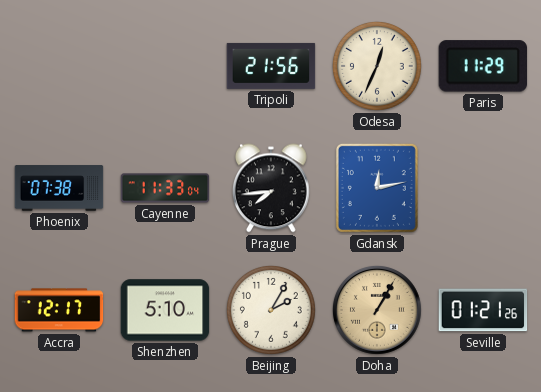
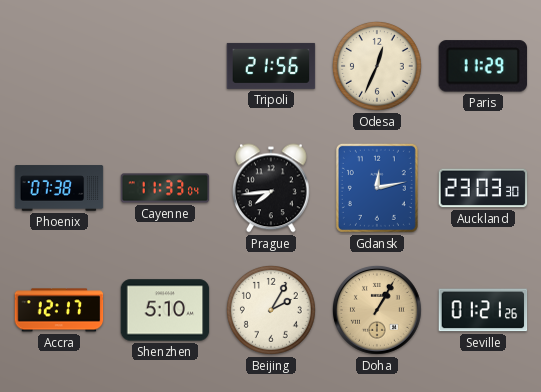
Auckland: none -> 23:03
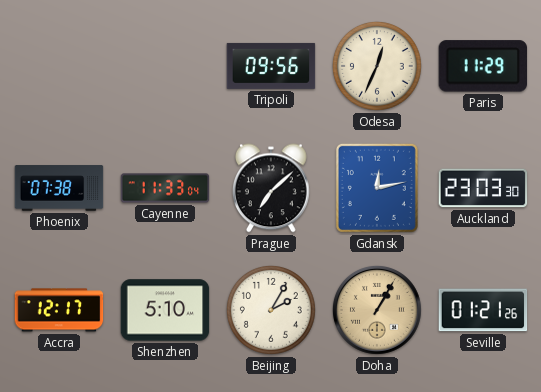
Tripoli: 21:56 -> 09:56
Prague: 7:44 -> 7:08
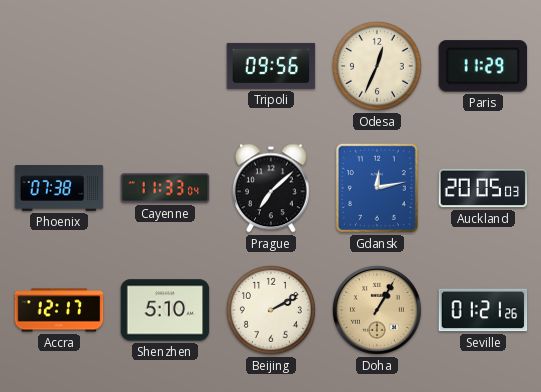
Auckland: 23:03 -> 20:05
Beijing: 2:05 -> 2:10
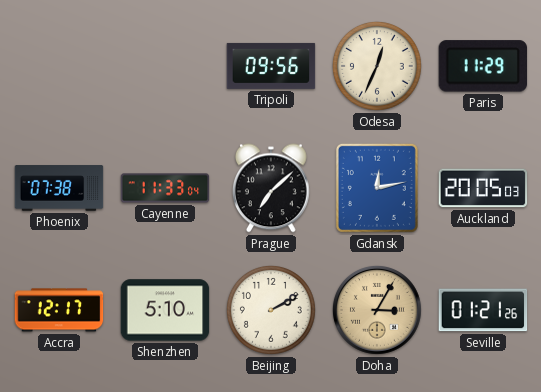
Doha: 1:05 -> 3:05
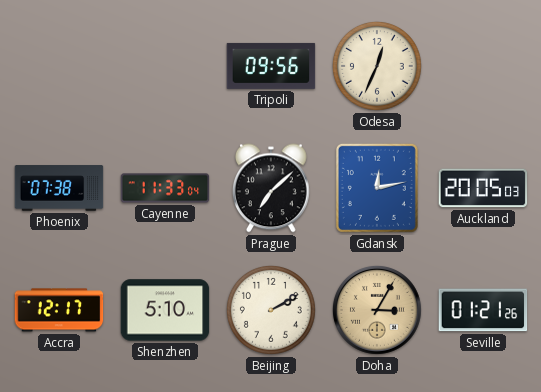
Paris: 11:29 -> none
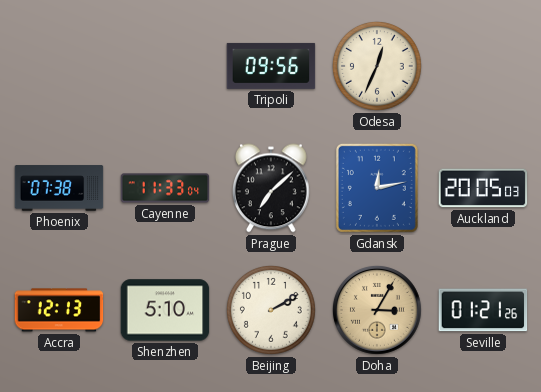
Accra: 12:17 -> 12:13
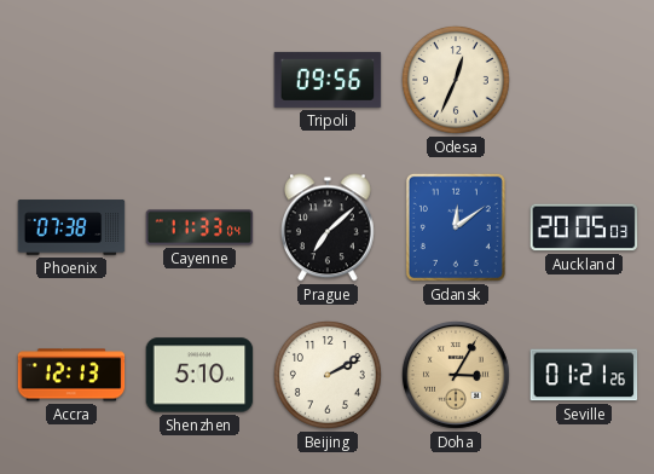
Gdansk: 12:13 -> 12:09
